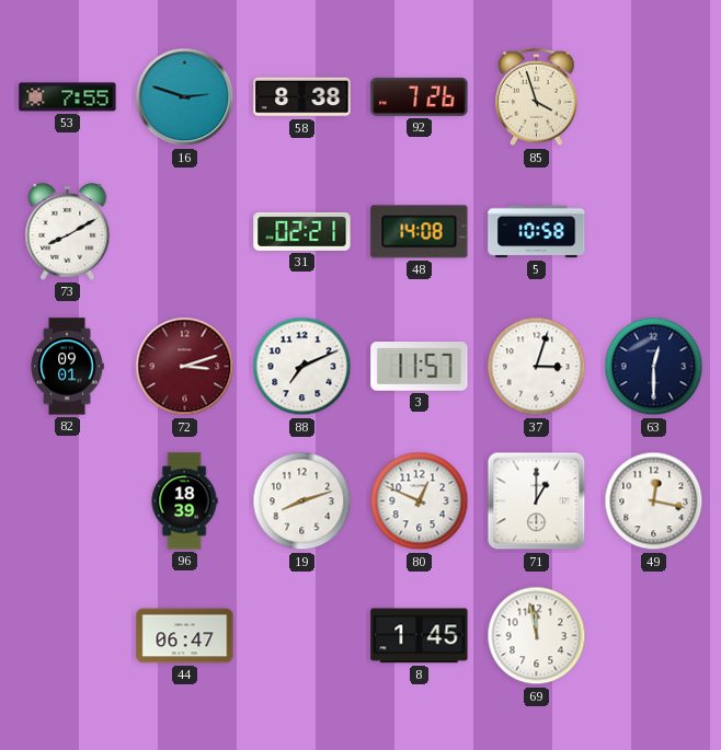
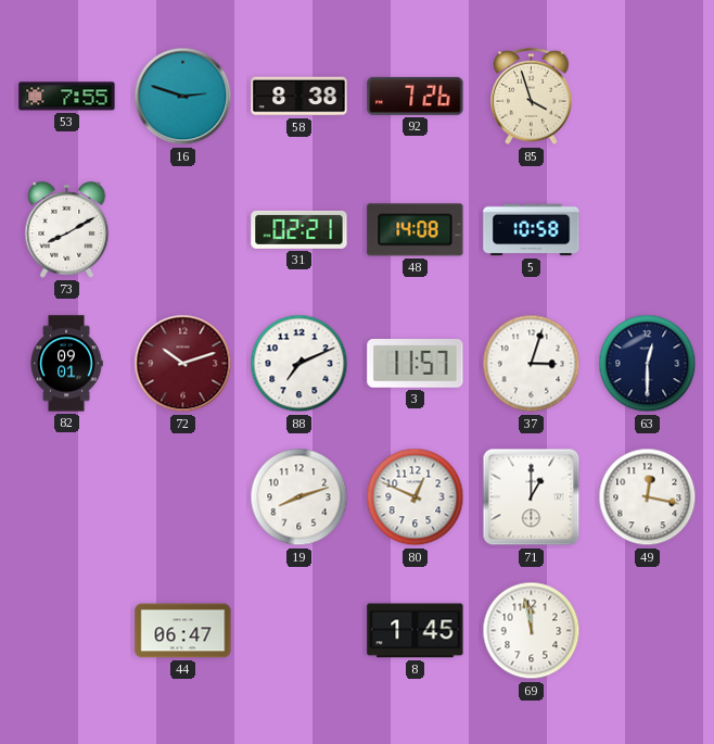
72: 3:12 -> 10:12
96: 18:39 -> none
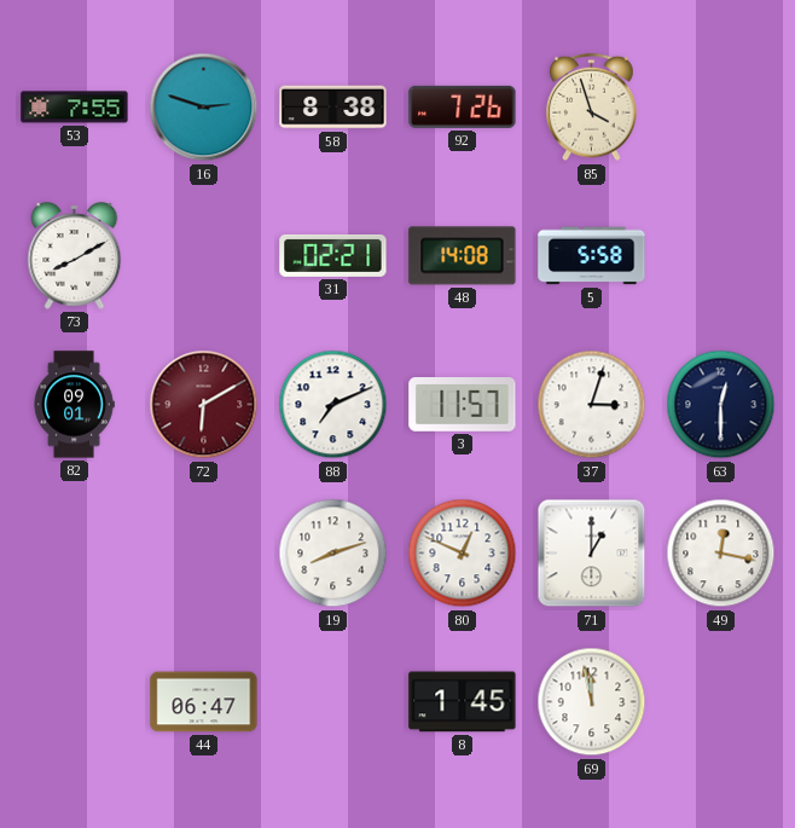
5: 10:58 -> 5:58
72: 10:12 -> 6:10
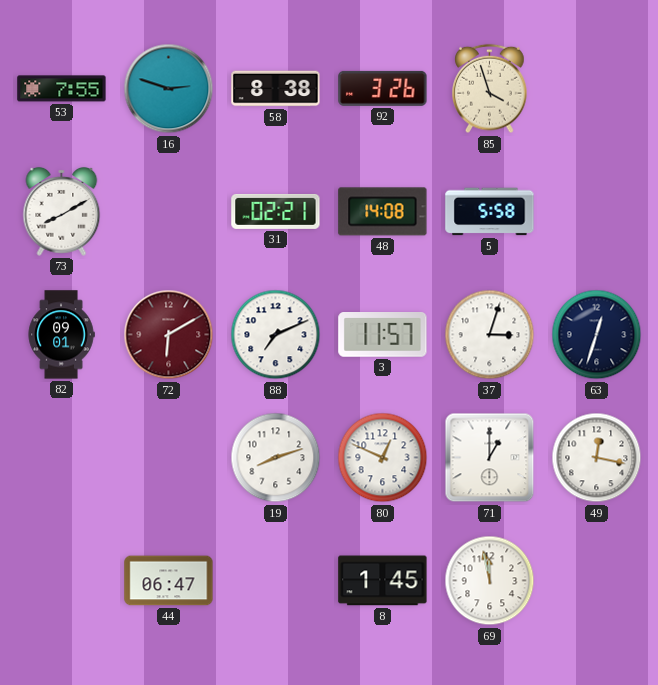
92: 7:26 -> 3:26
63: 12:30 -> 12:33
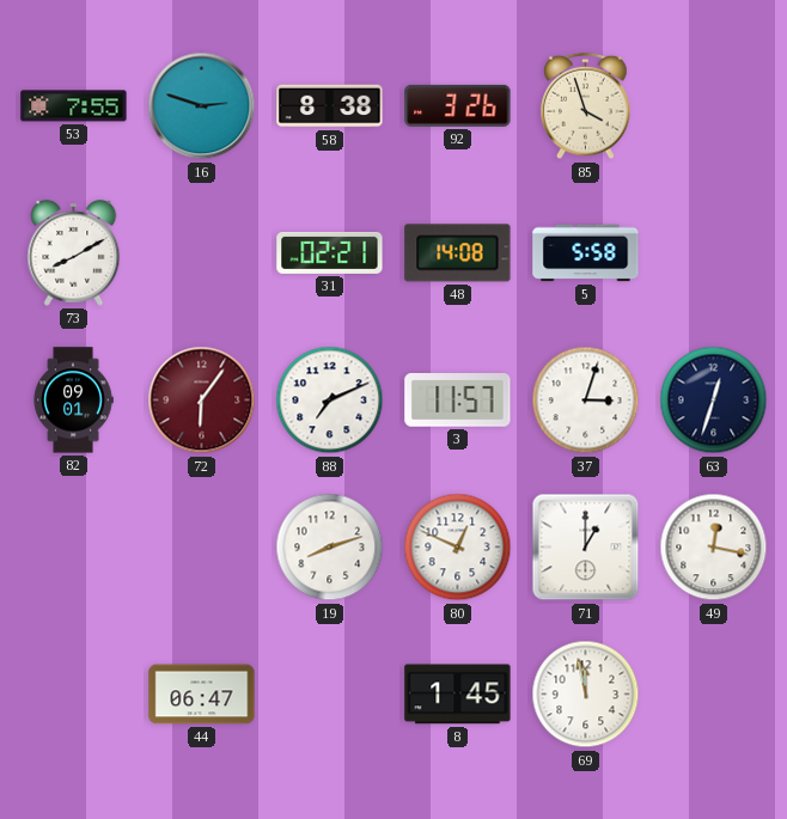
72: 6:10 -> 6:06
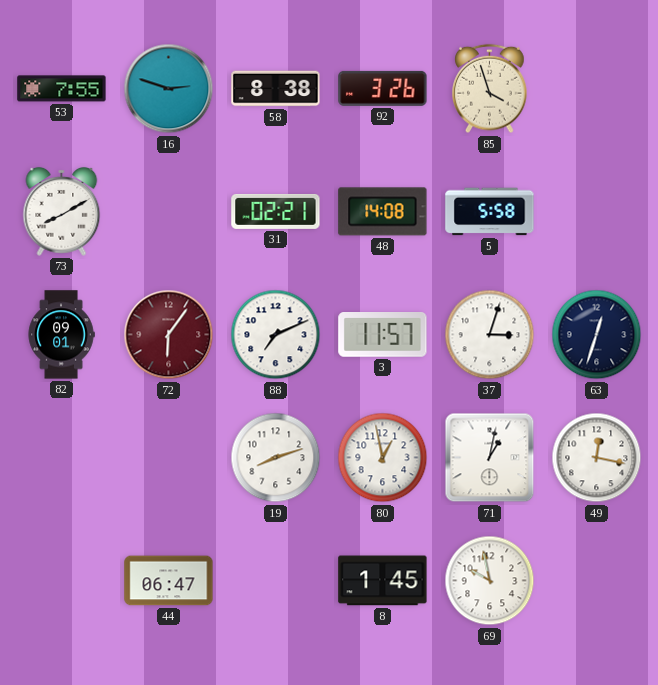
80: 12:49 -> 12:58
71: 1:00 -> 1:02
69: 11:58 -> 9:58
